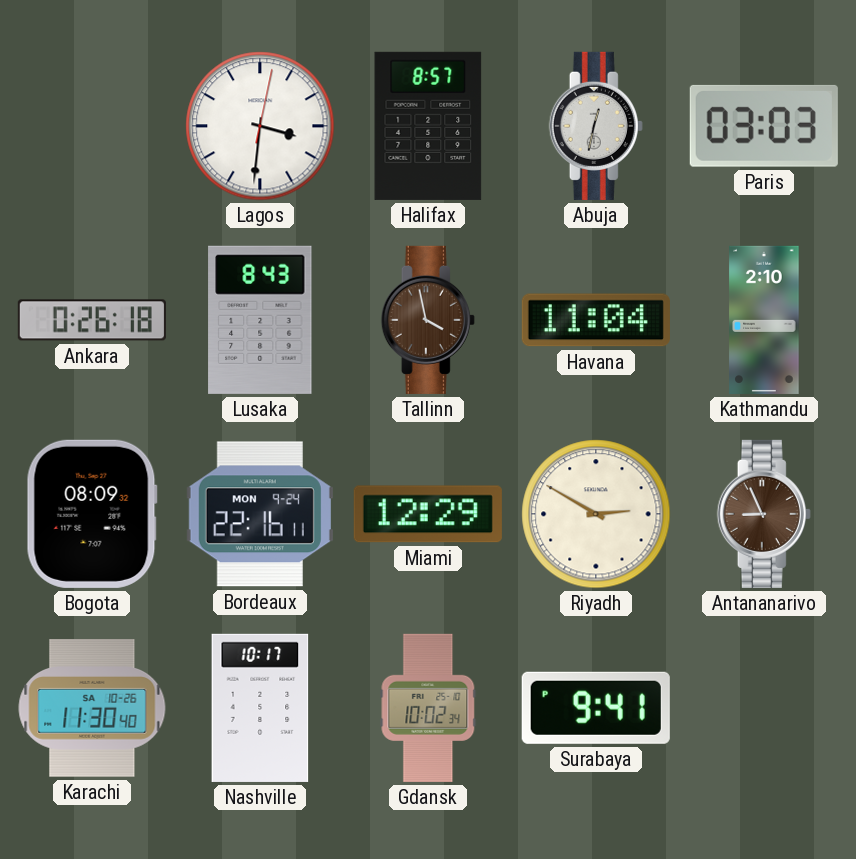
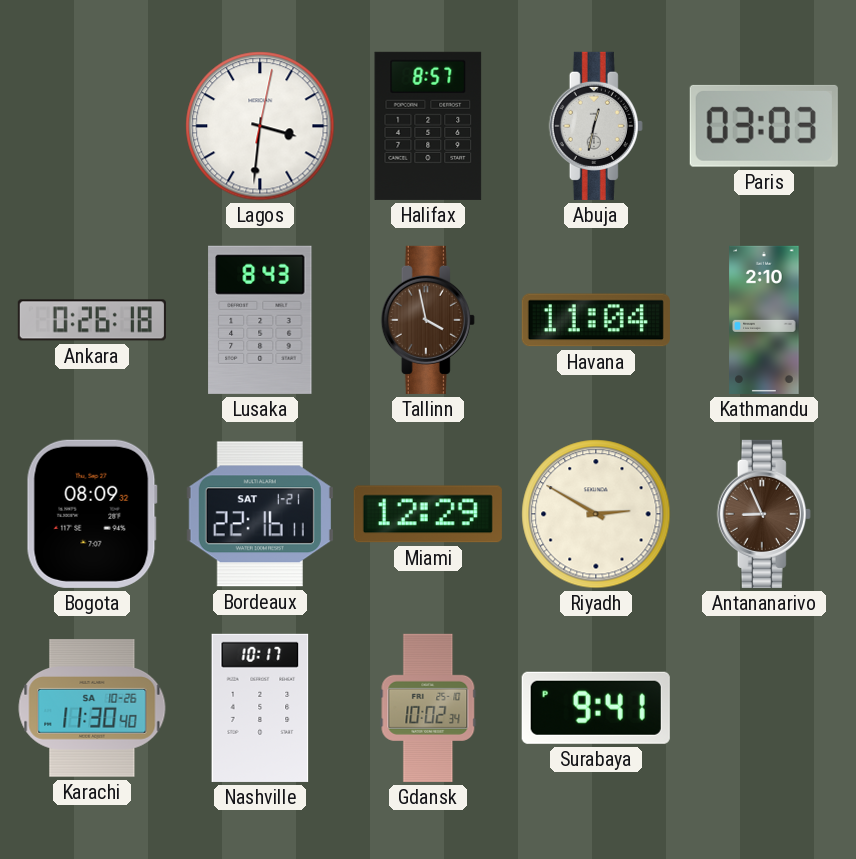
Bordeaux date: MON 9-24 -> SAT 1-21
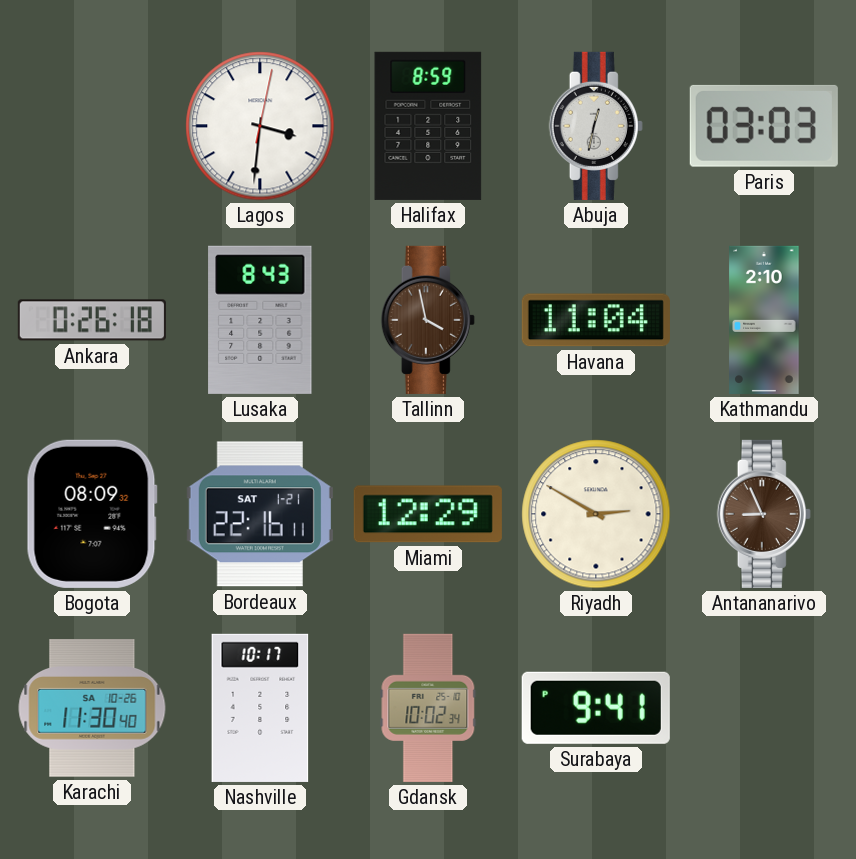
Halifax: 8:57 -> 8:59
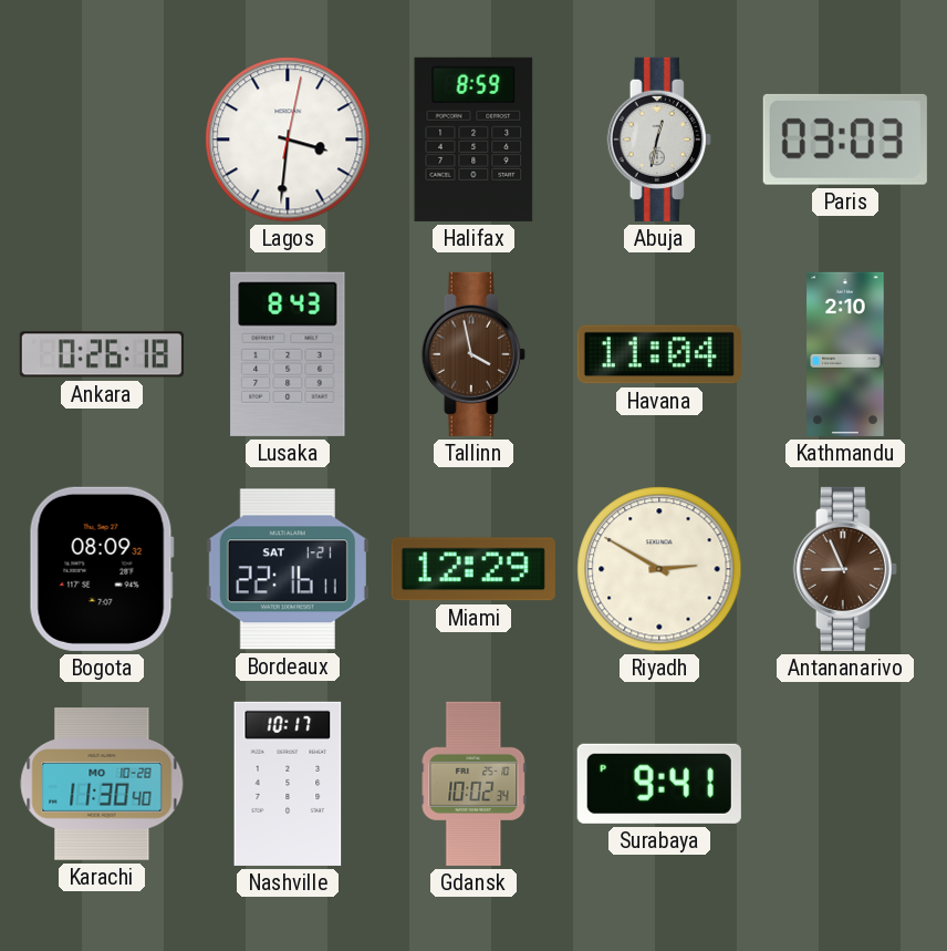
Karachi date: SA 10-26 -> MO 10-28
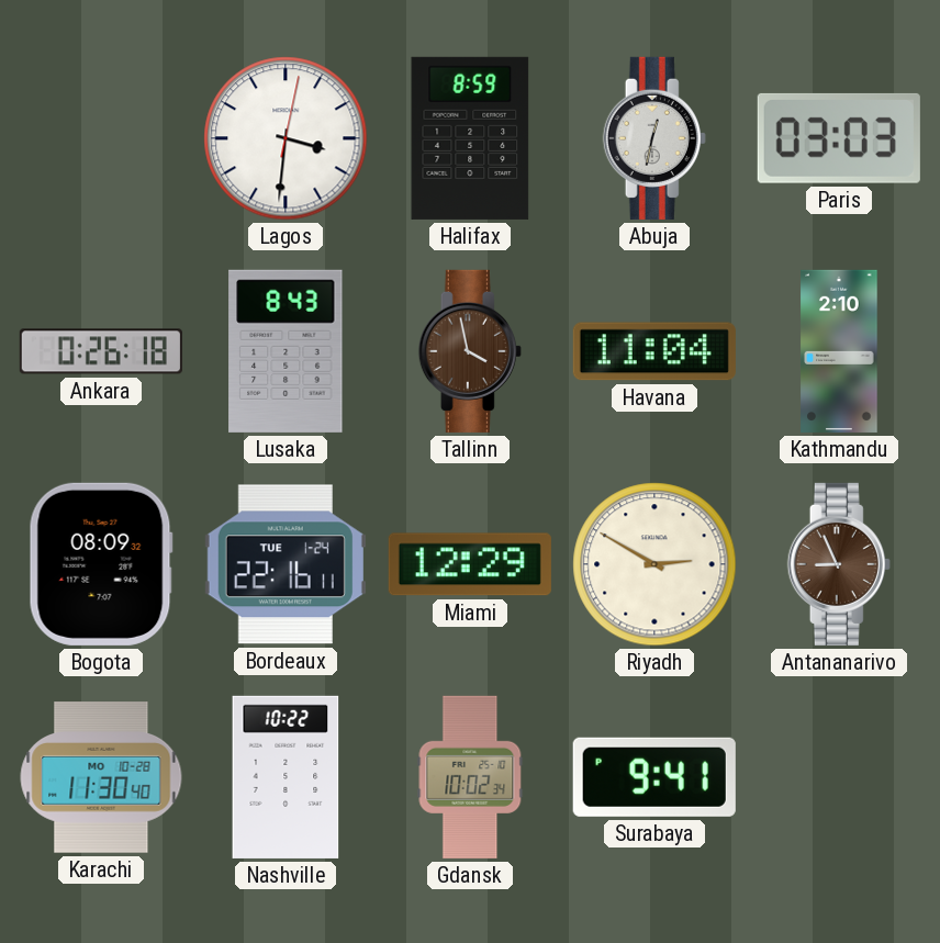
Bordeaux date: SAT 1-21 -> TUE 1-24
Nashville: 10:17 -> 10:22
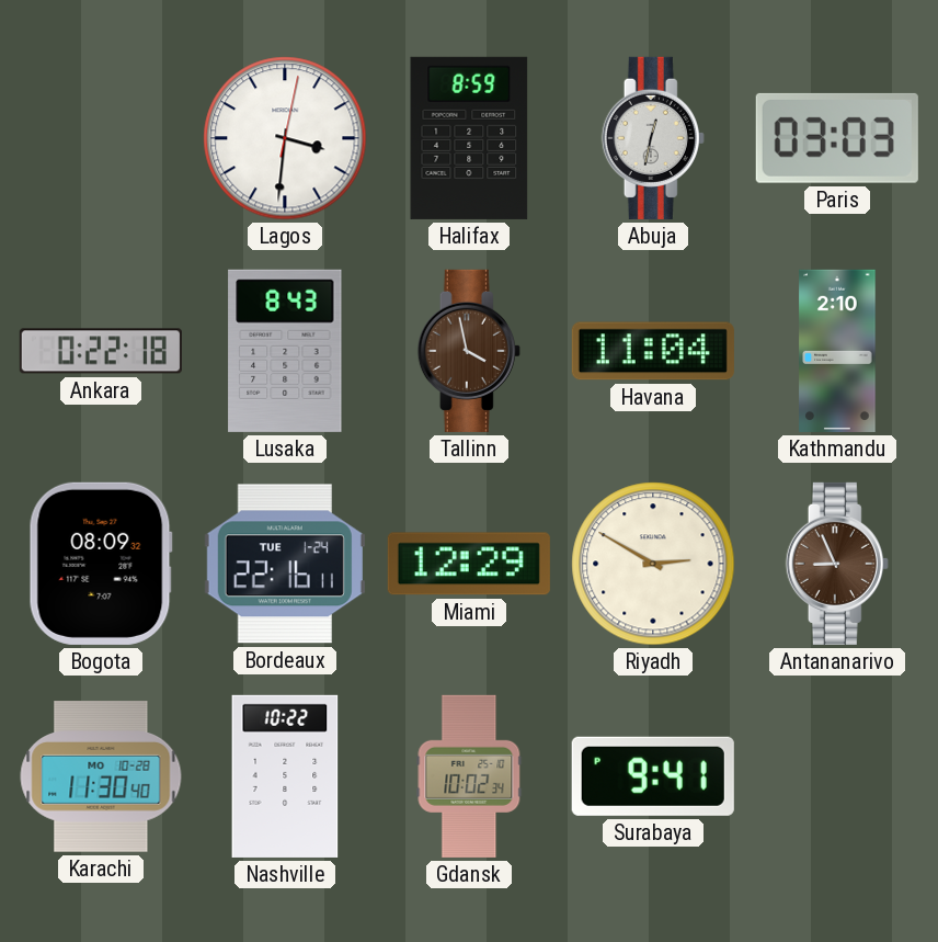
Ankara: 0:26 -> 0:22
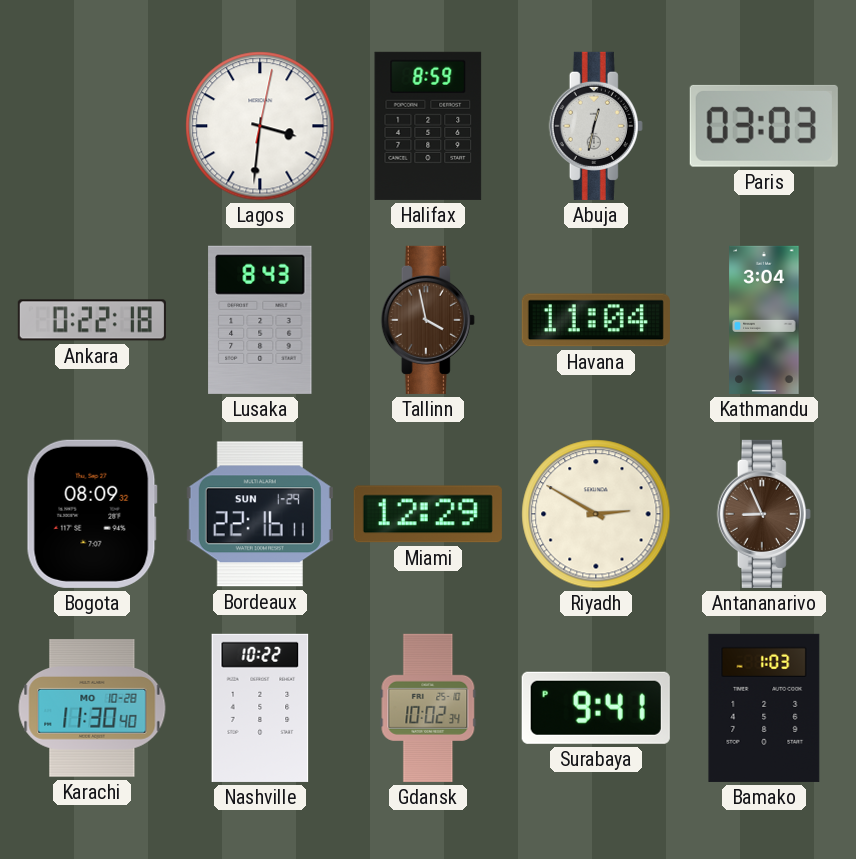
Kathmandu: 2:10 -> 3:04
Bordeaux date: TUE 1-24 -> SUN 1-29
Bamako: none -> 1:03
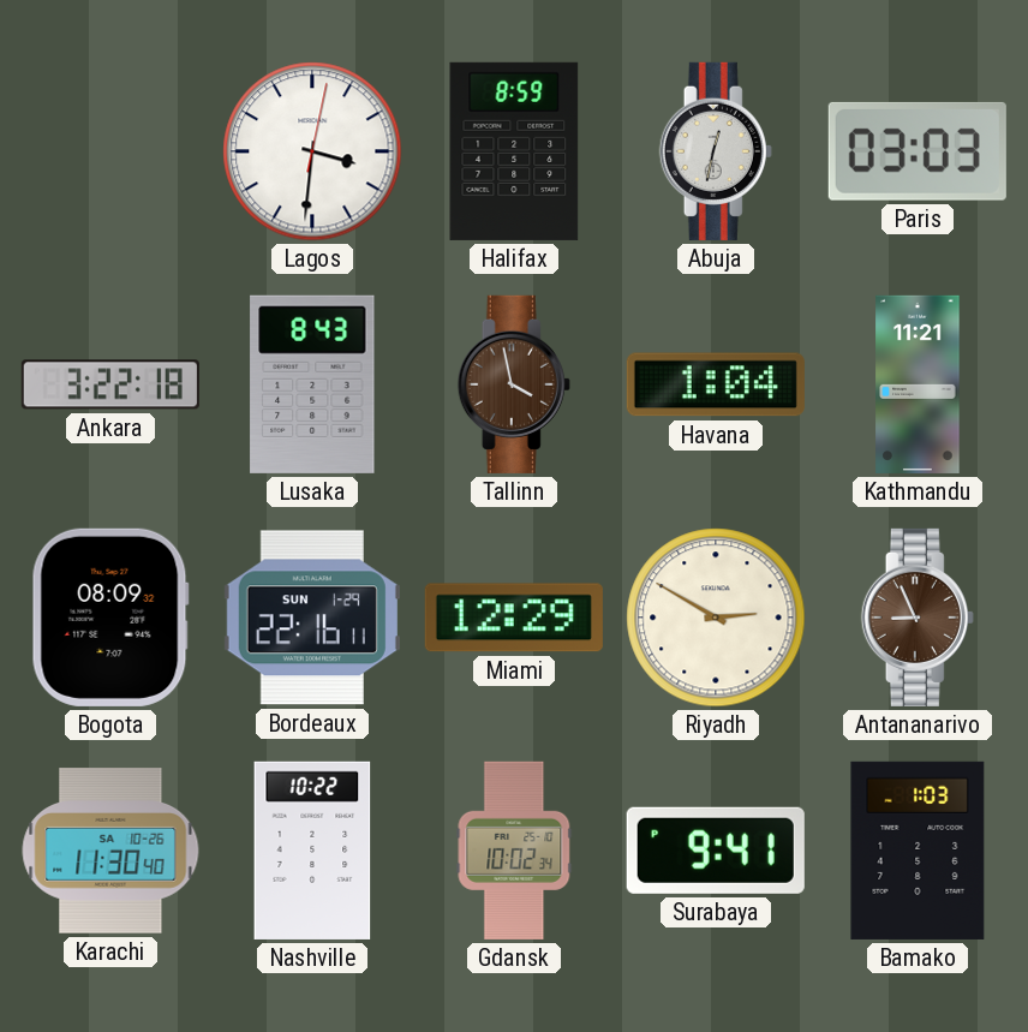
Ankara: 0:22 -> 3:22
Havana: 11:04 -> 1:04
Kathmandu: 3:04 -> 11:21
Karachi date: MO 10-28 -> SA 10-26
